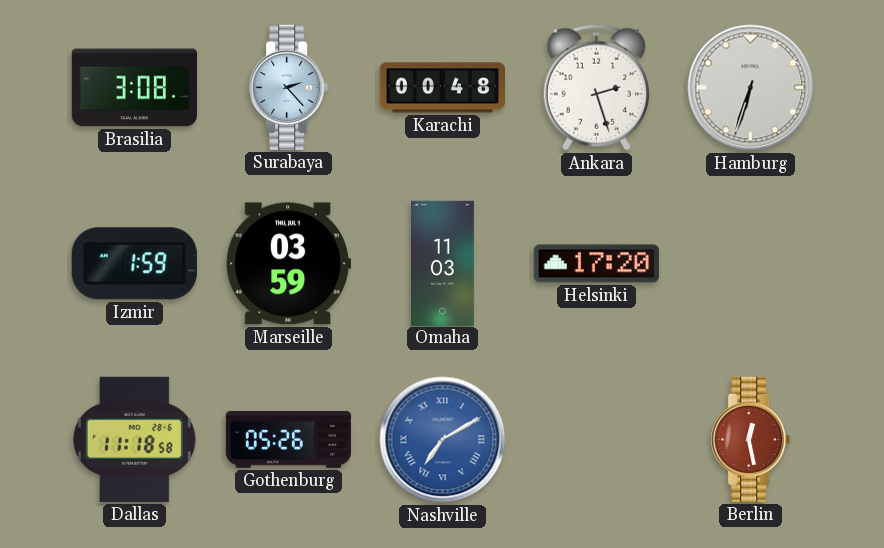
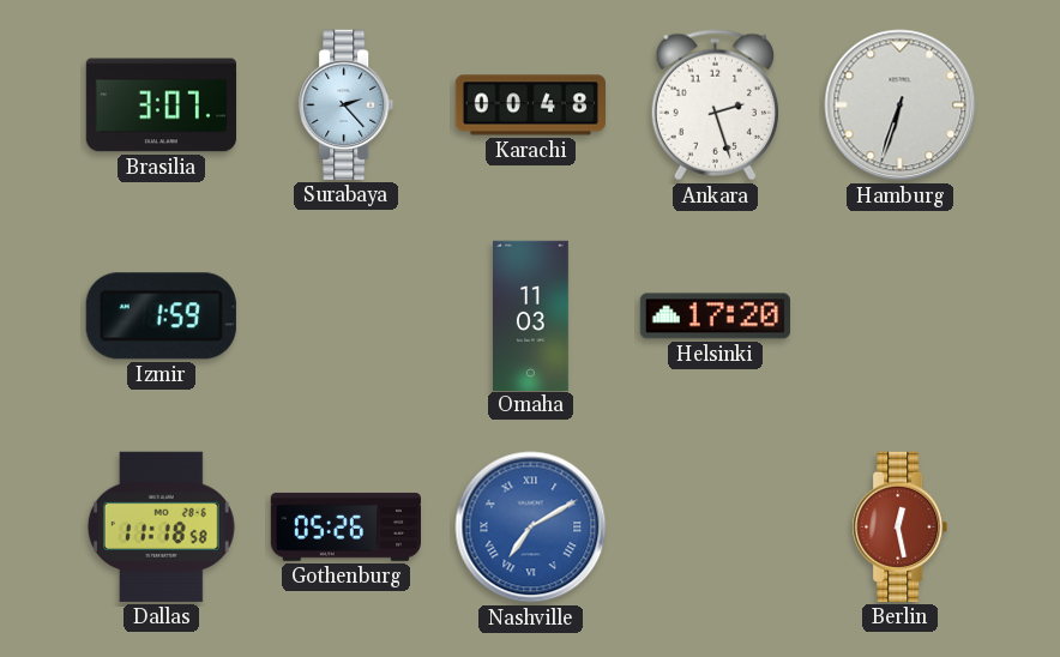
Brasilia: 3:08 -> 3:07
Marseille: 03:59 -> none
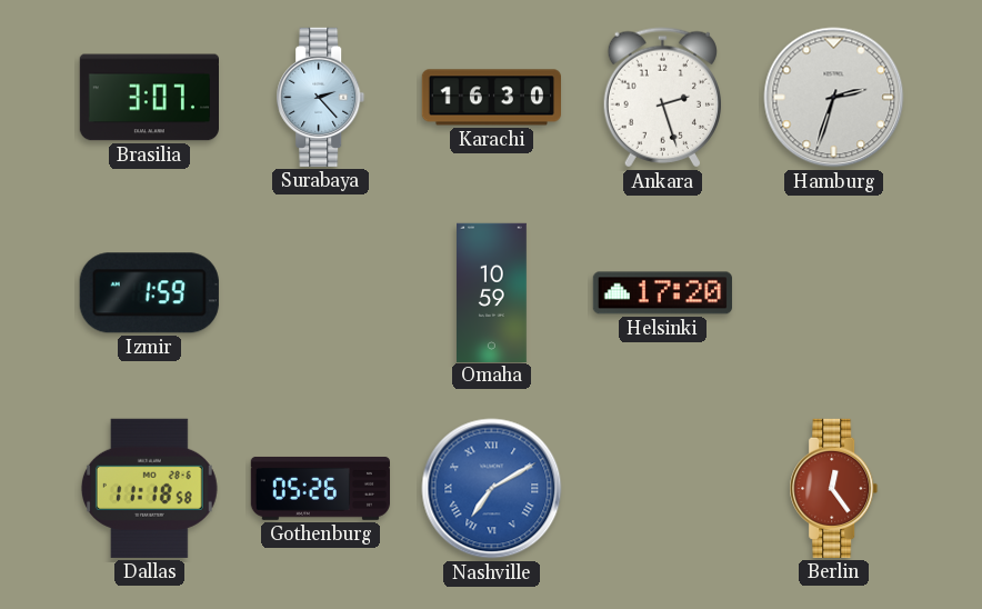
Karachi: 00:48 -> 16:30
Hamburg: 6:33 -> 2:33
Omaha: 11:03 -> 10:59
Berlin: 12:28 -> 12:24
